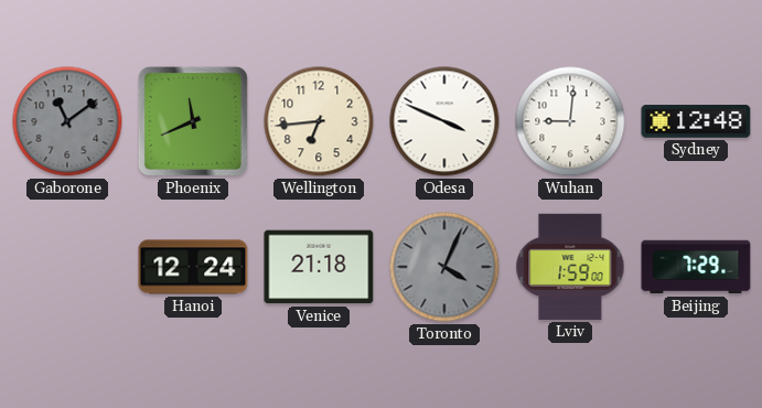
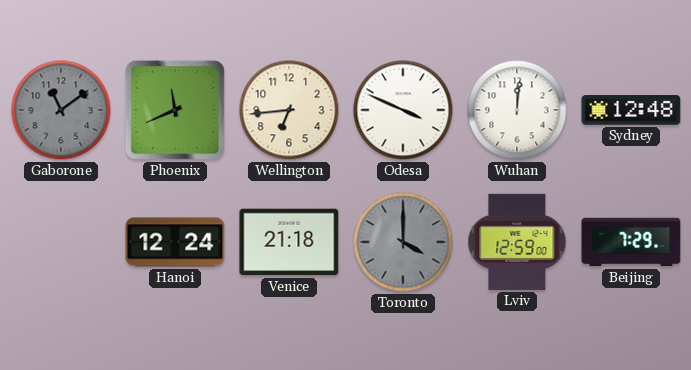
Wuhan: 9:01 -> 12:01
Toronto: 4:04 -> 4:00
Lviv: 1:59 -> 12:59
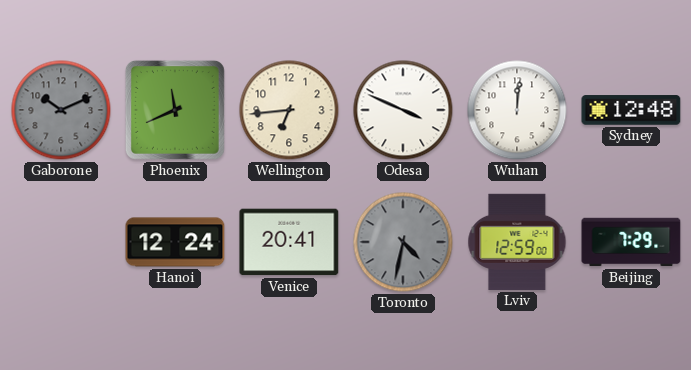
Gaborone: 11:09 -> 10:11
Venice: 21:18 -> 20:41
Toronto: 4:00 -> 4:32
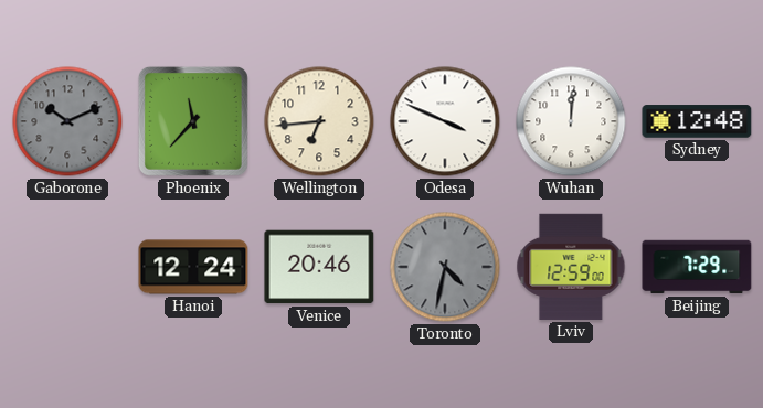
Phoenix: 11:41 -> 11:37
Venice: 20:41 -> 20:46
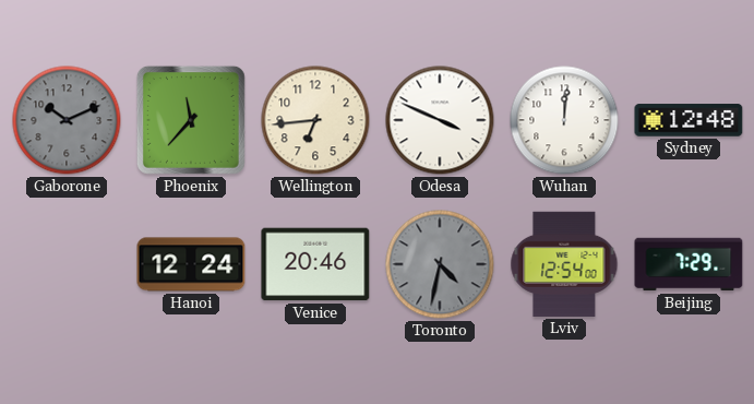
Lviv: 12:59 -> 12:54
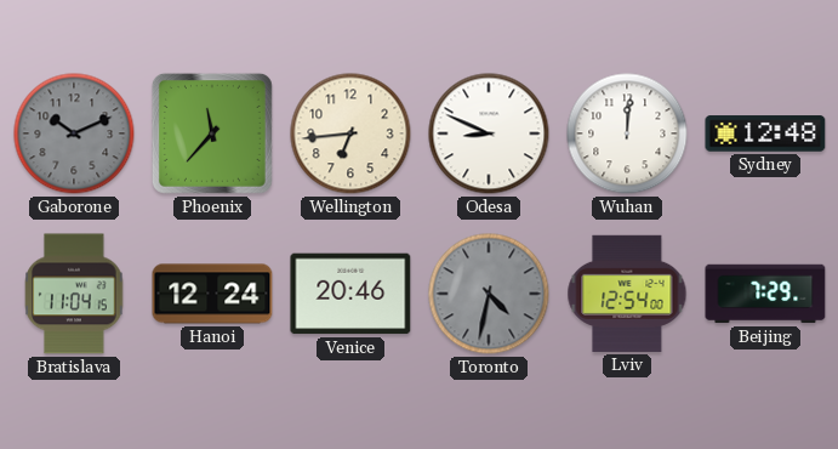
Odesa: 3:49 -> 8:49
Bratislava: none -> 11:04
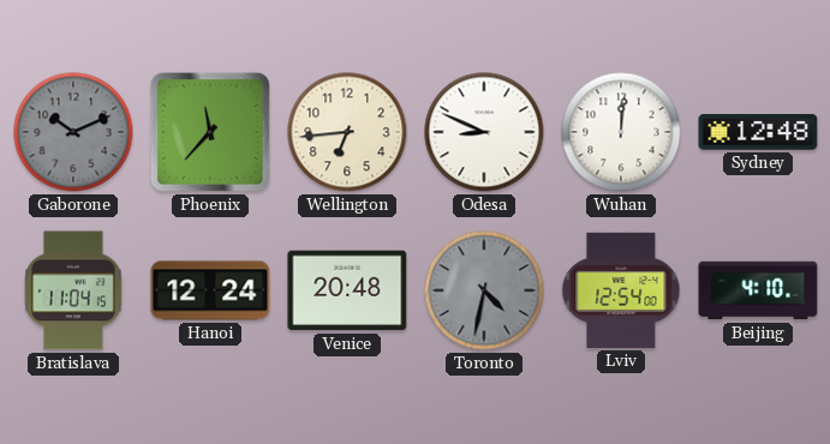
Venice: 20:46 -> 20:48
Beijing: 7:29 -> 4:10
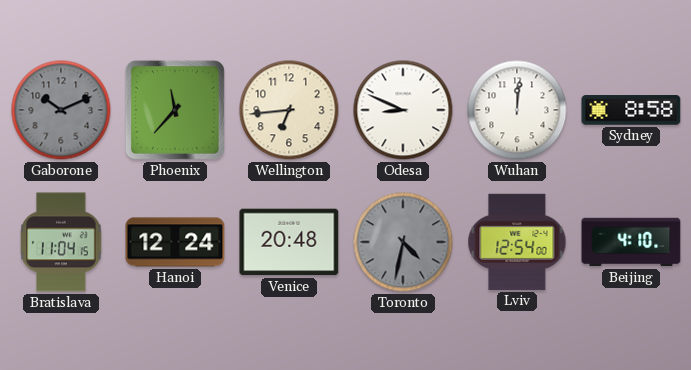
Sydney: 12:48 -> 8:58
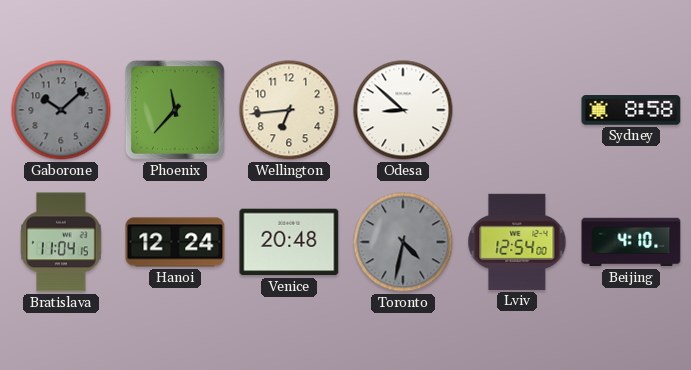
Gaborone: 10:11 -> 10:08
Odesa: 8:49 -> 8:52
Wuhan: 12:01 -> none
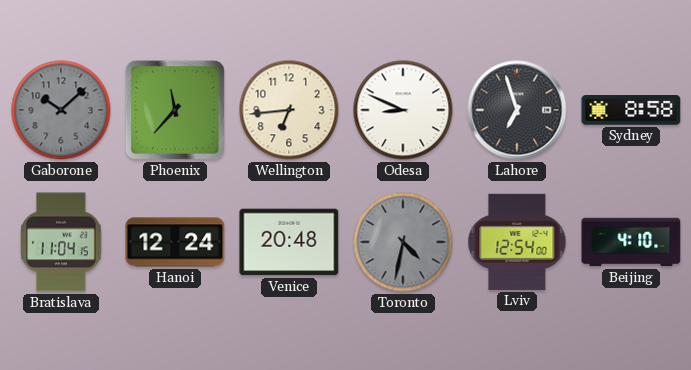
Odesa: 8:52 -> 8:49
Lahore: none -> 6:57
